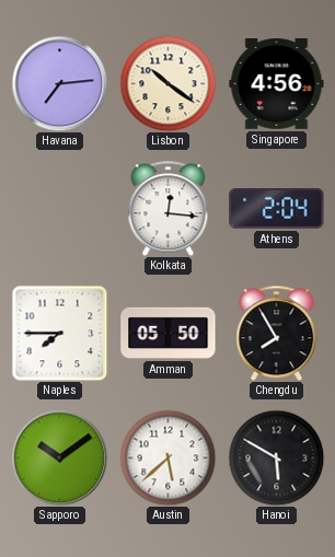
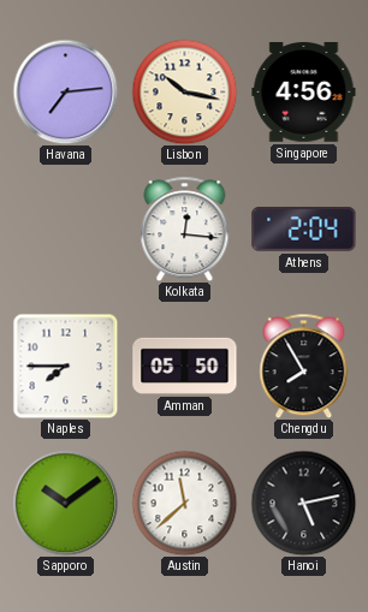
Lisbon: 10:21 -> 10:17
Austin: 5:38 -> 11:38
Hanoi: 5:50 -> 5:13
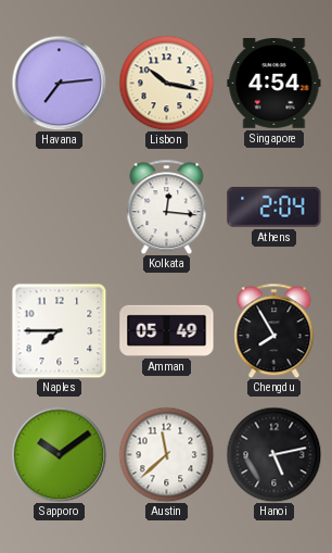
Singapore: 4:56 -> 4:54
Amman: 05:50 -> 05:49
